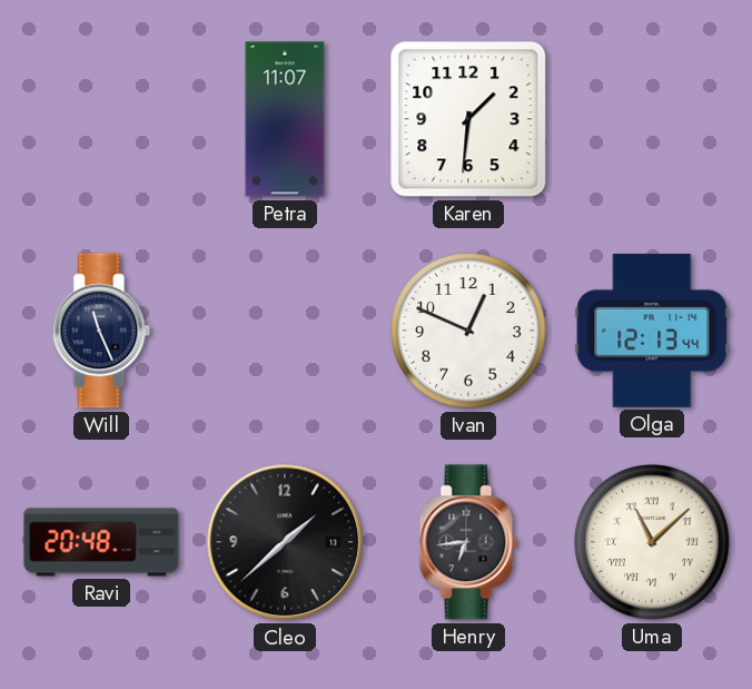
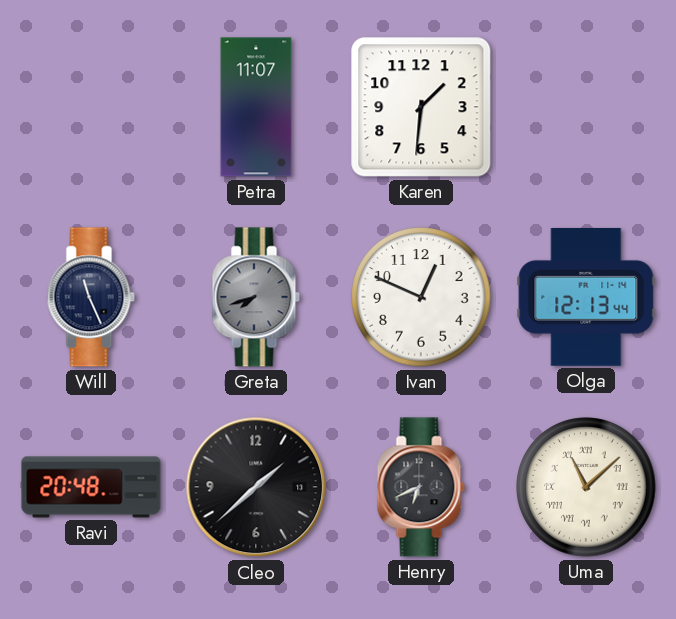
Greta: none -> 7:42
Henry: 6:44 -> 6:41
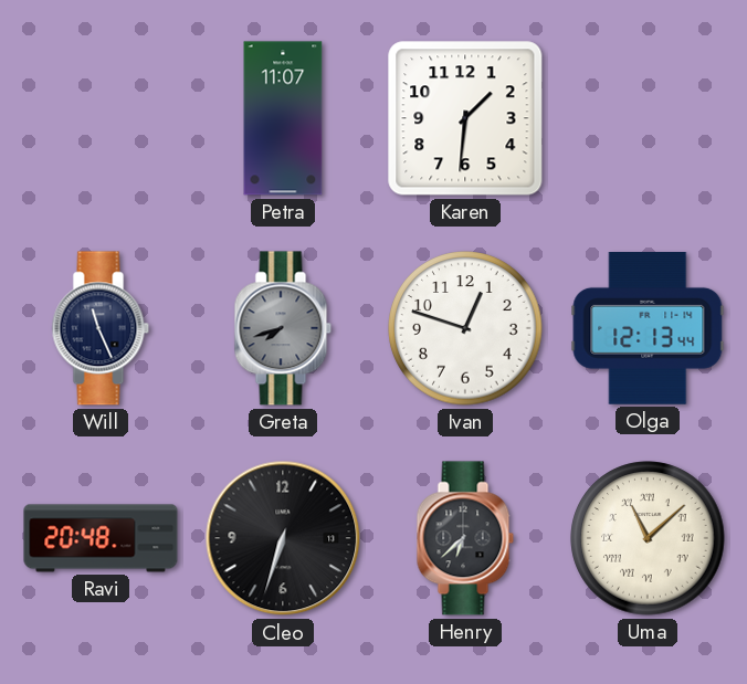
Ivan: 12:49 -> 12:48
Cleo: 1:38 -> 6:33
Henry: 6:41 -> 6:38
